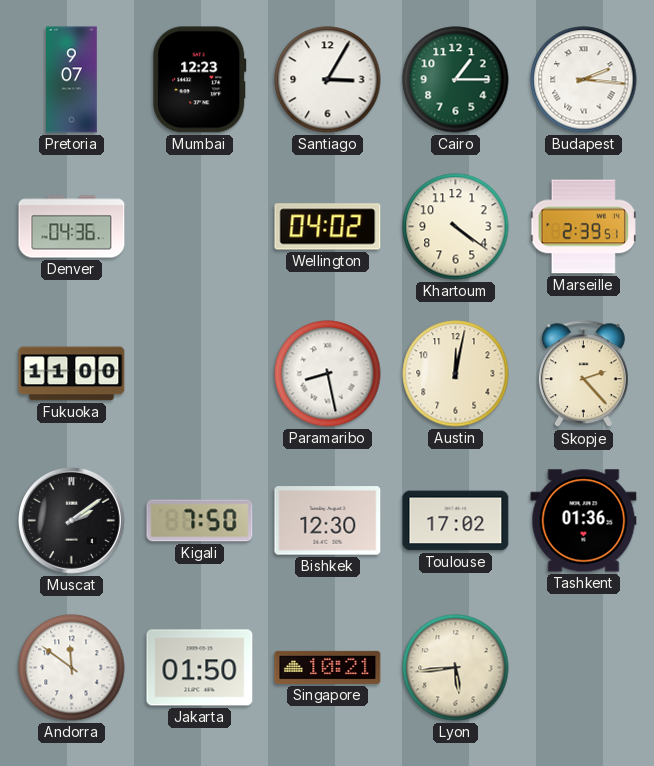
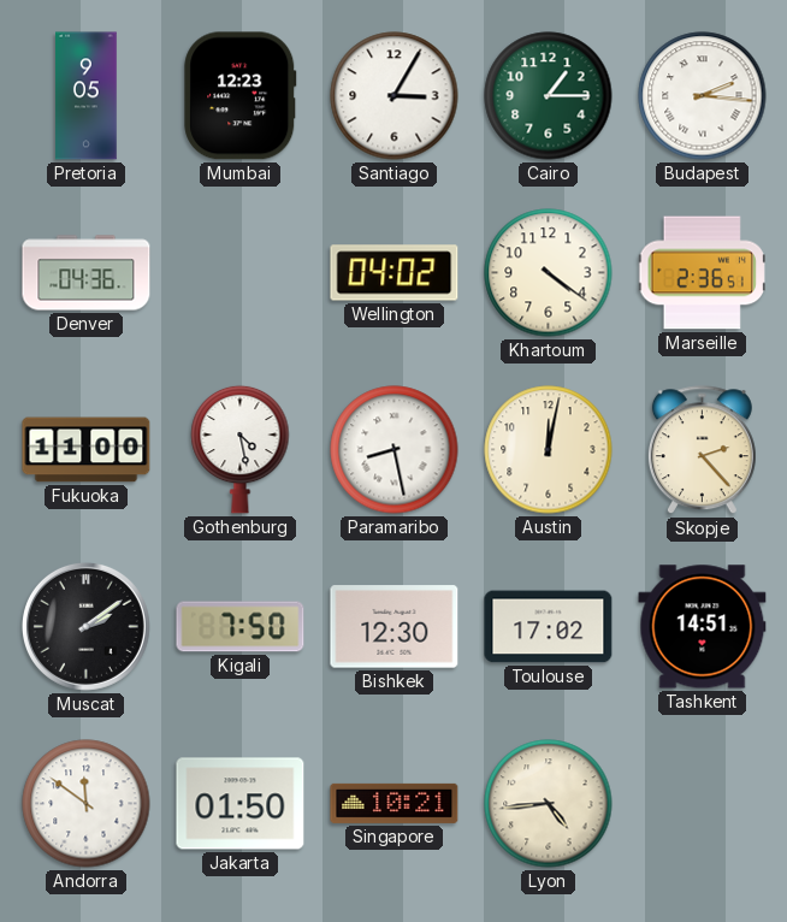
Pretoria: 9:07 -> 9:05
Marseille: 2:39 -> 2:36
Gothenburg: none -> 4:28
Tashkent: 01:36 -> 14:51
Lyon: 5:44 -> 4:44
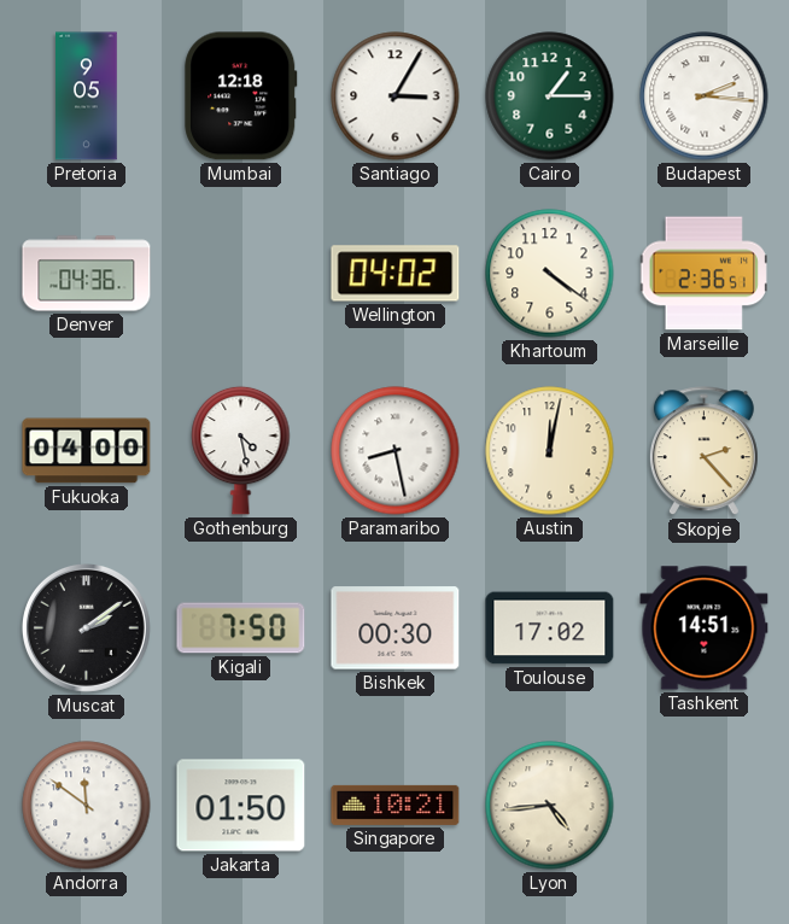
Mumbai: 12:23 -> 12:18
Fukuoka: 11:00 -> 04:00
Bishkek: 12:30 -> 00:30
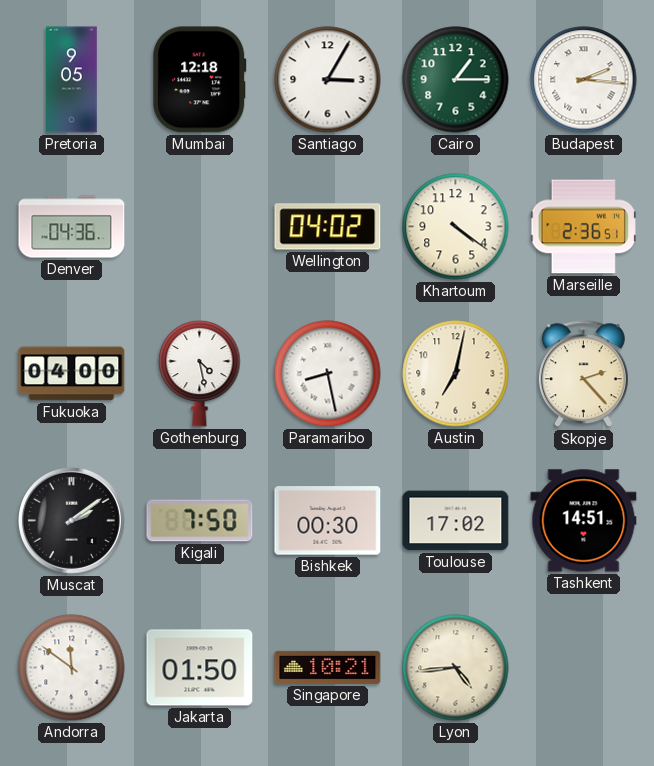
Austin: 12:02 -> 7:02
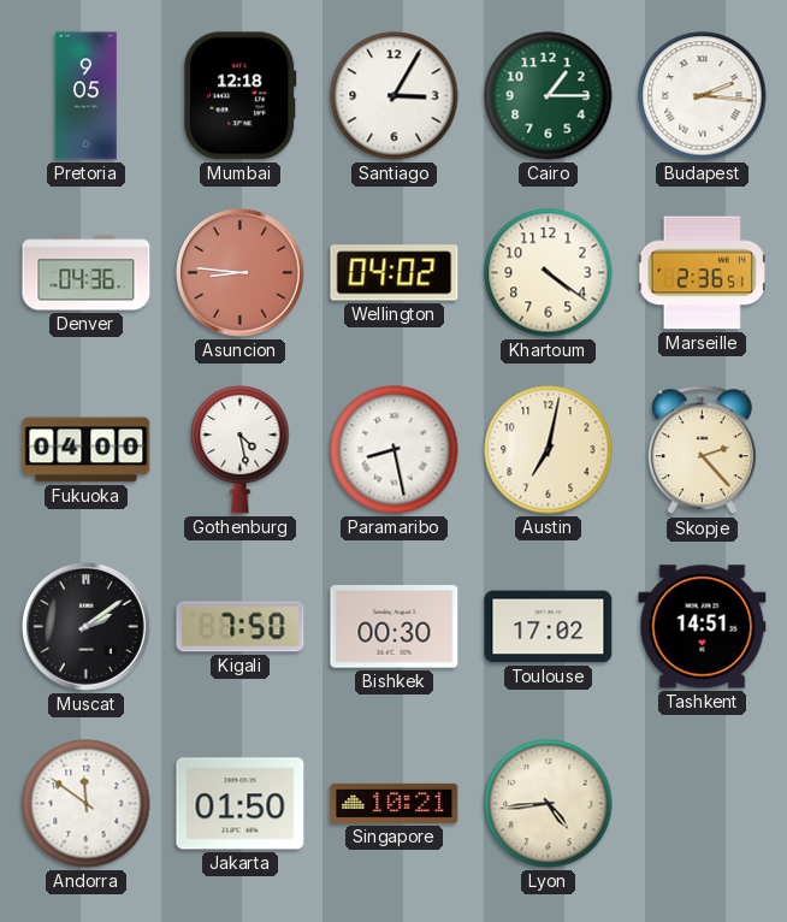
Asuncion: none -> 8:46
